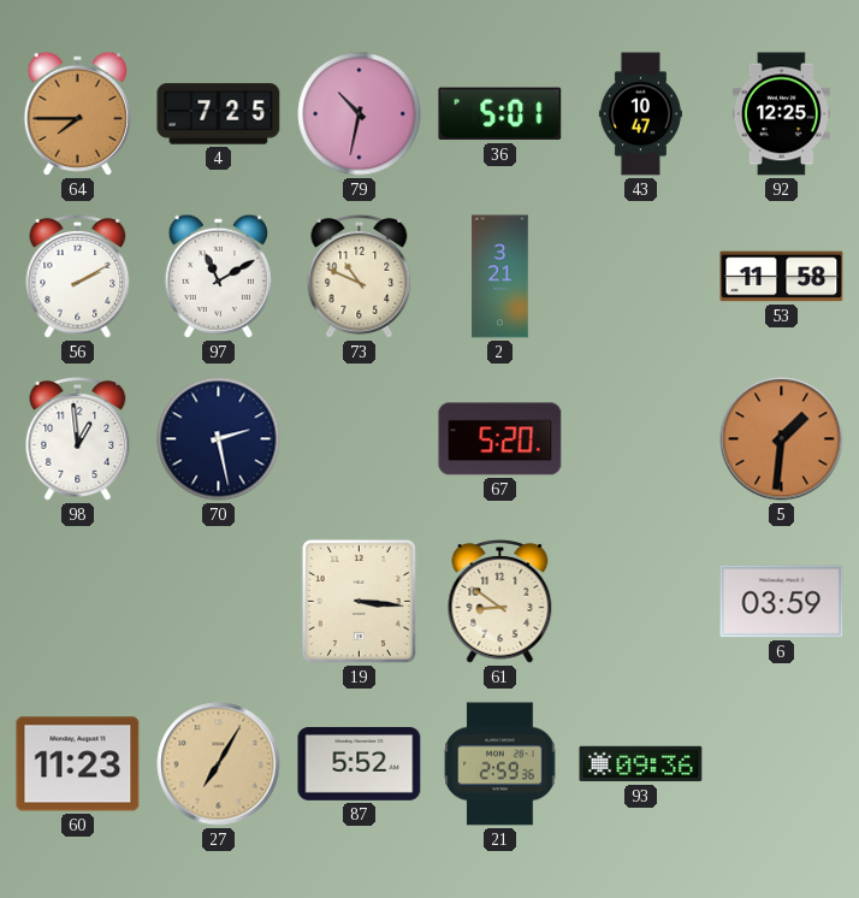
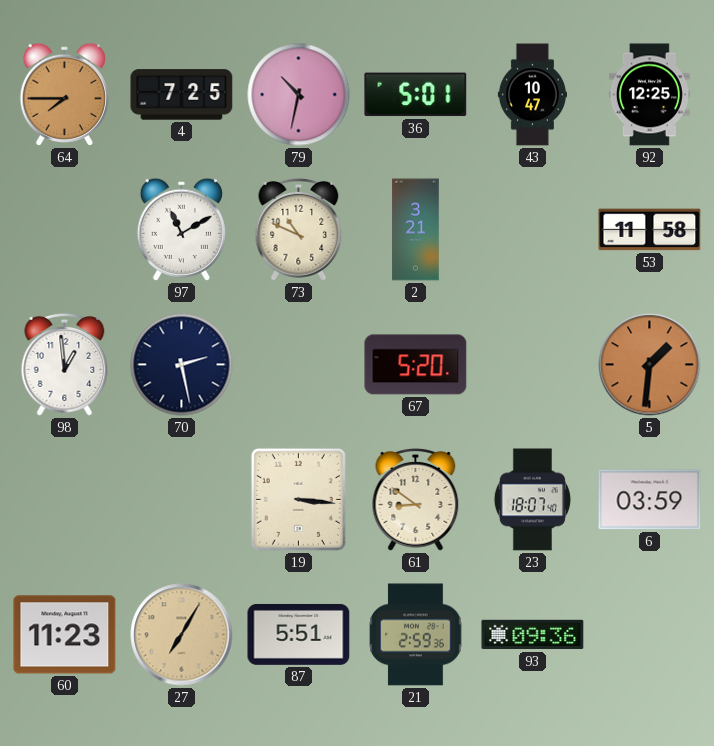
56: 2:10 -> none
23: none -> 18:07
87: 5:52 -> 5:51
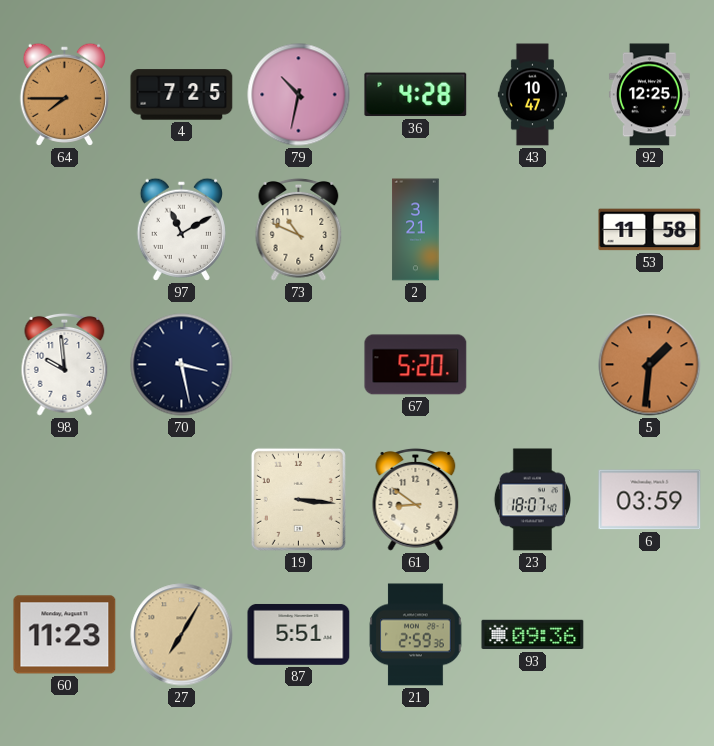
36: 5:01 -> 4:28
98: 12:59 -> 9:59
70: 2:28 -> 3:28
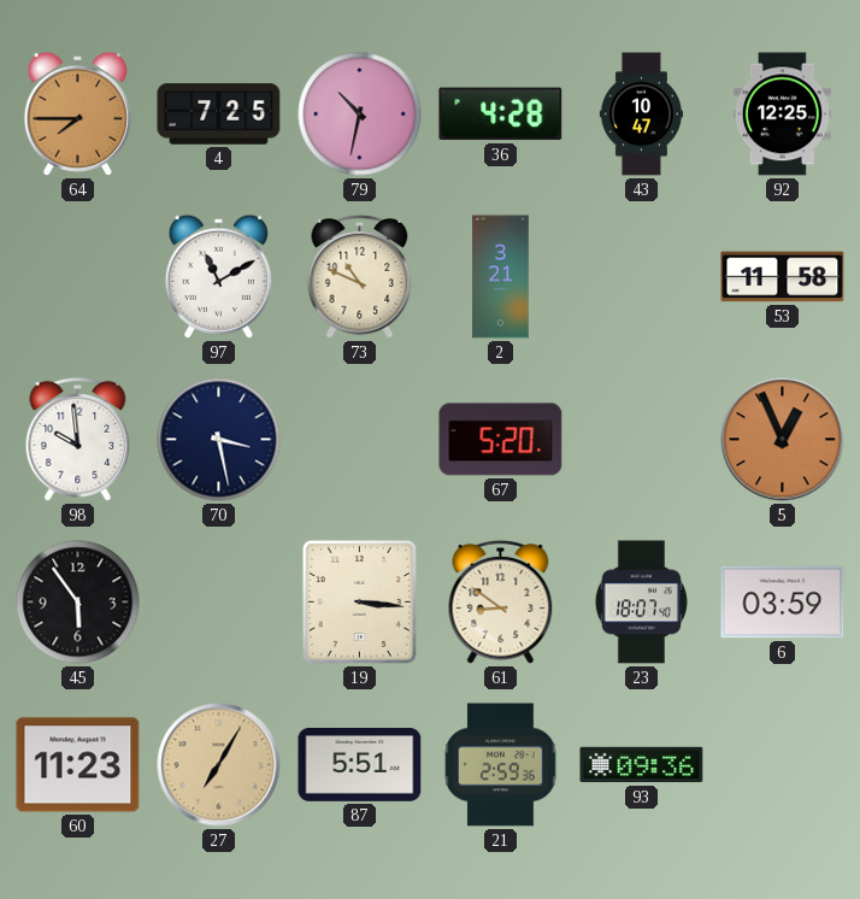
5: 1:31 -> 12:56
45: none -> 5:54
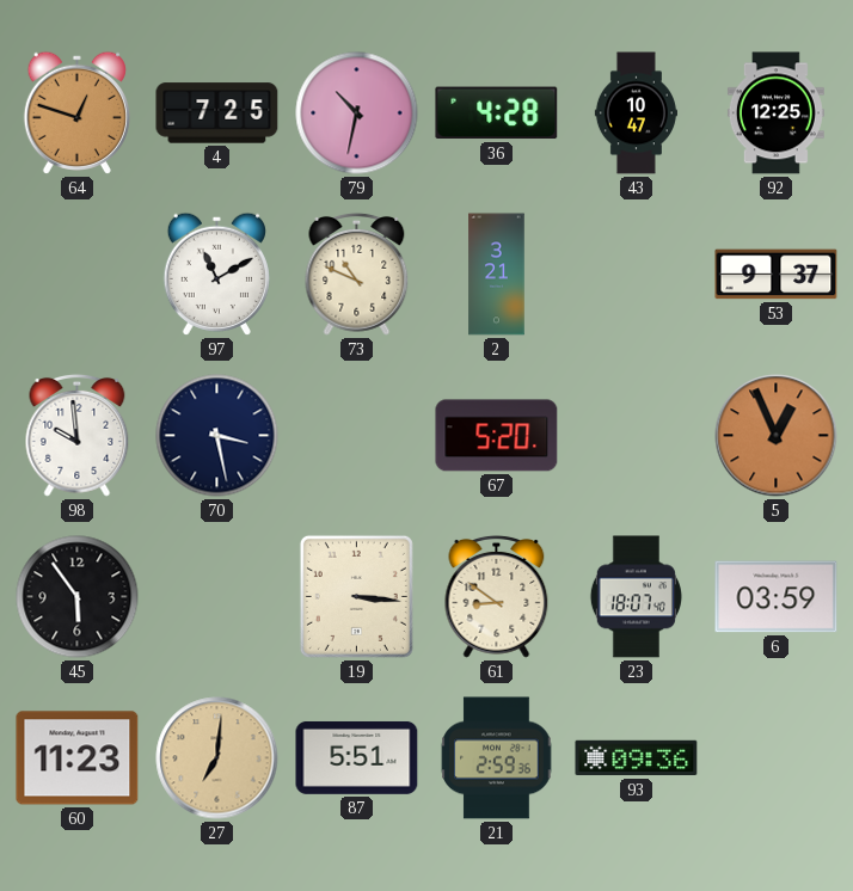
64: 7:45 -> 12:48
53: 11:58 -> 9:37
27: 7:05 -> 7:01
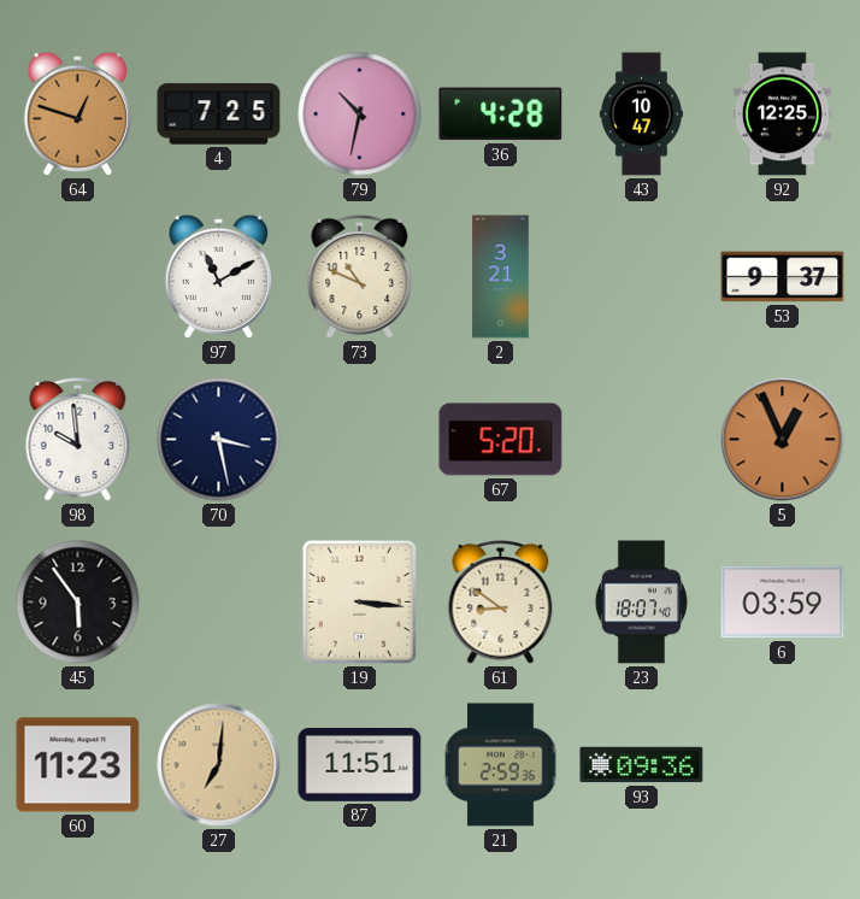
87: 5:51 -> 11:51
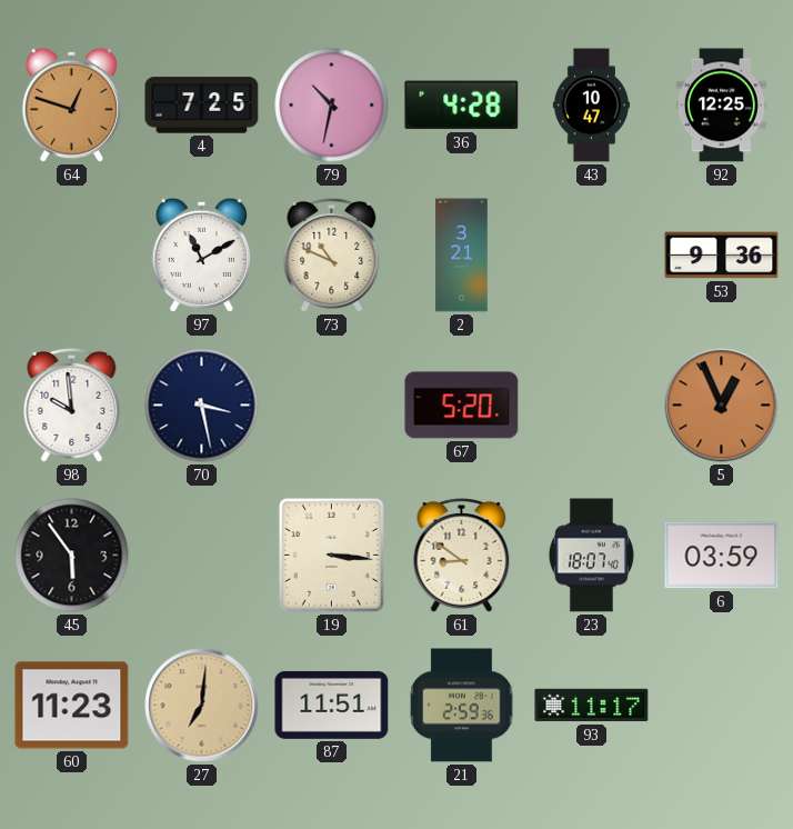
53: 9:37 -> 9:36
93: 09:36 -> 11:17
